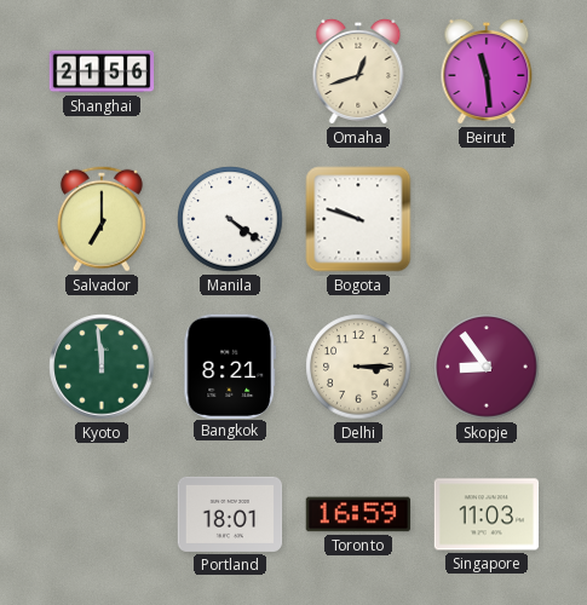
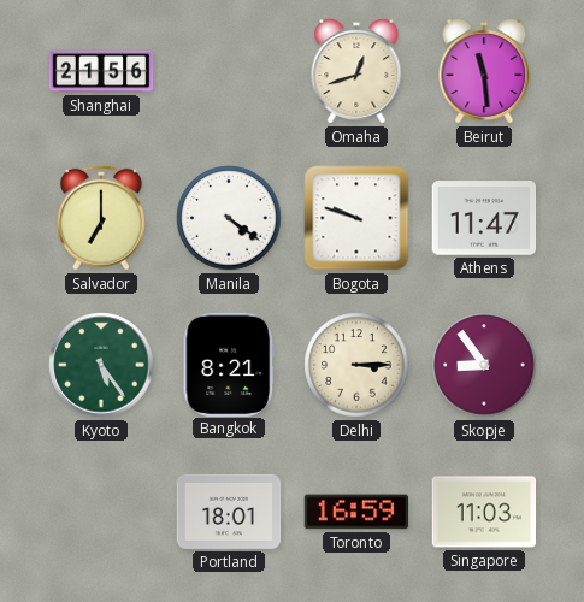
Athens: none -> 11:47
Kyoto: 11:59 -> 5:24
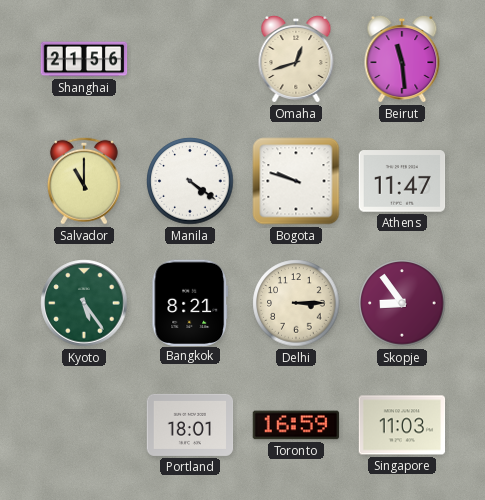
Salvador: 7:00 -> 11:00
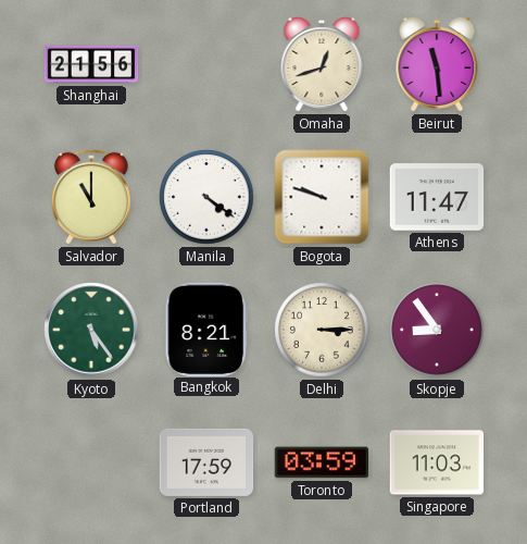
Portland: 18:01 -> 17:59
Toronto: 16:59 -> 03:59
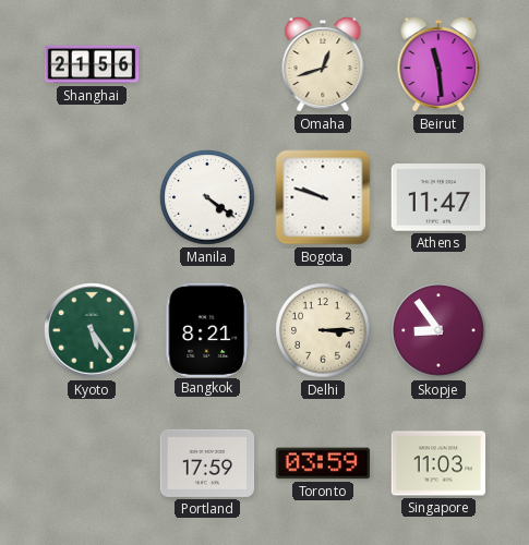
Salvador: 11:00 -> none
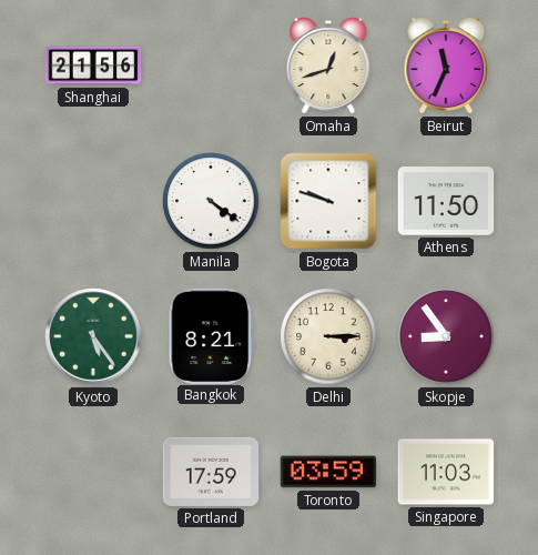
Beirut: 11:29 -> 11:34
Athens: 11:47 -> 11:50
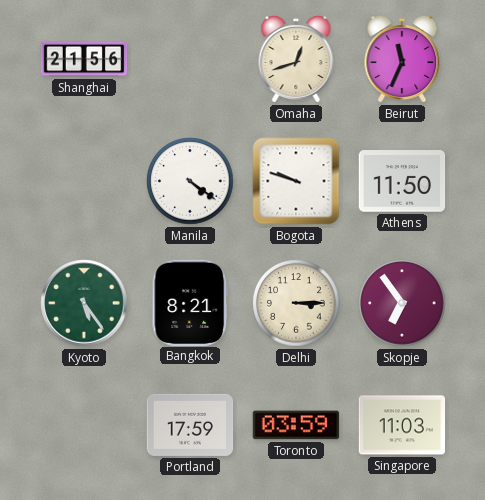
Skopje: 8:54 -> 6:54
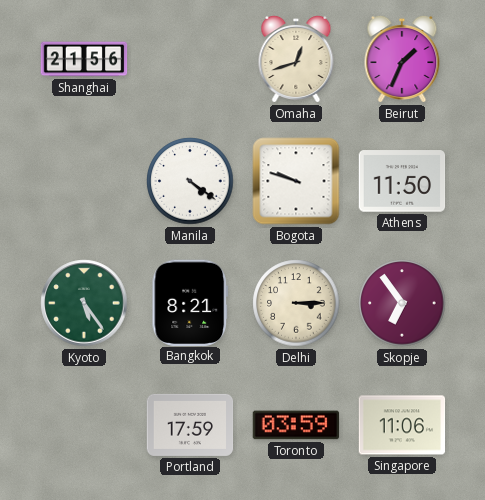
Beirut: 11:34 -> 1:34
Singapore: 11:03 -> 11:06
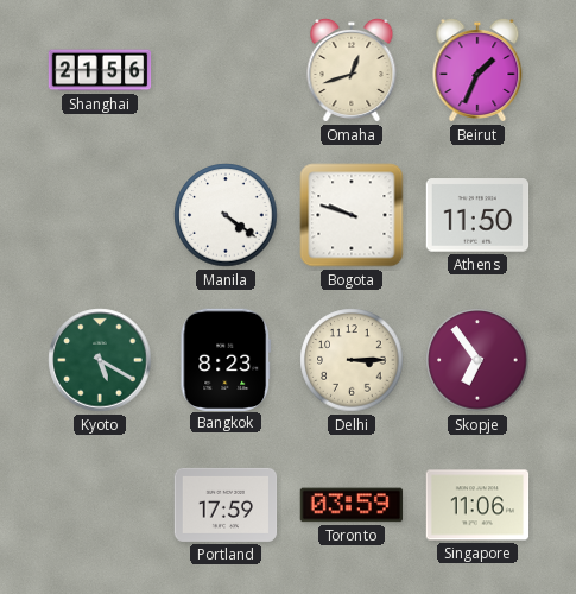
Kyoto: 5:24 -> 5:20
Bangkok: 8:21 -> 8:23
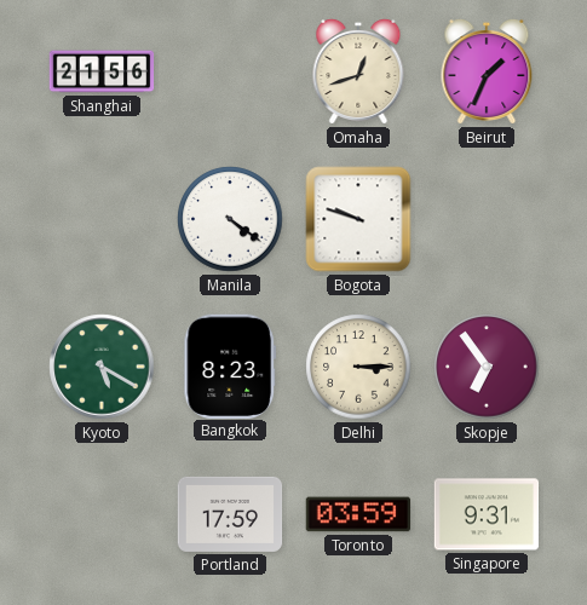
Athens: 11:50 -> none
Singapore: 11:06 -> 9:31
